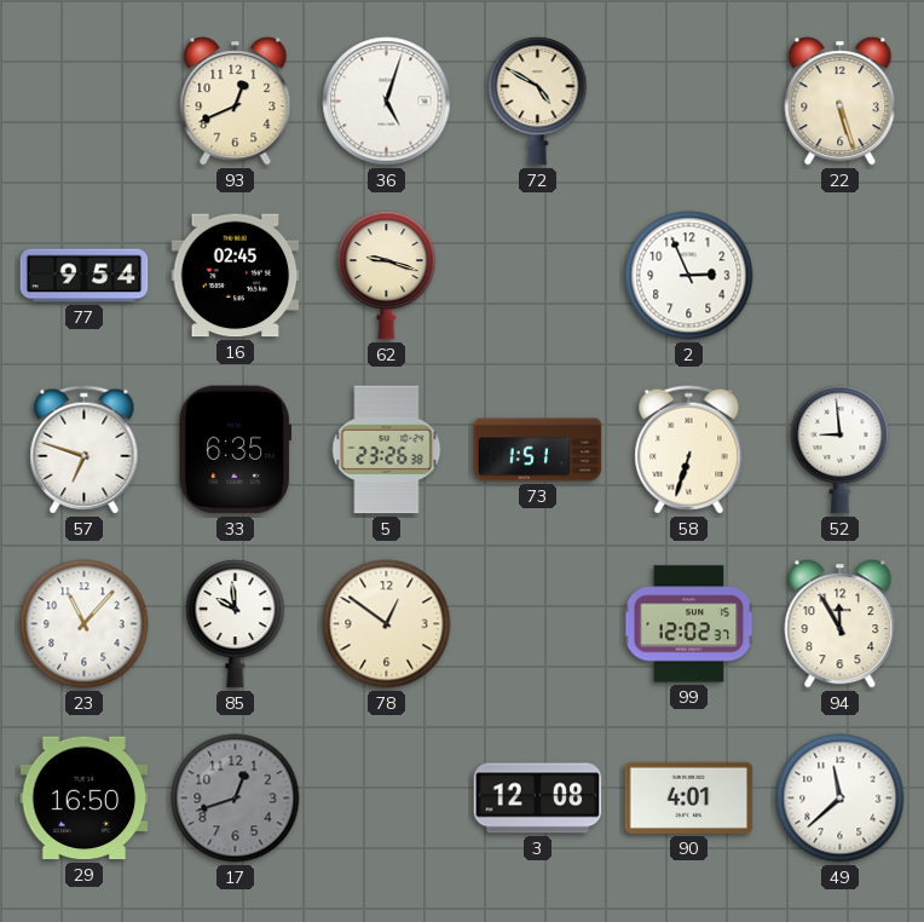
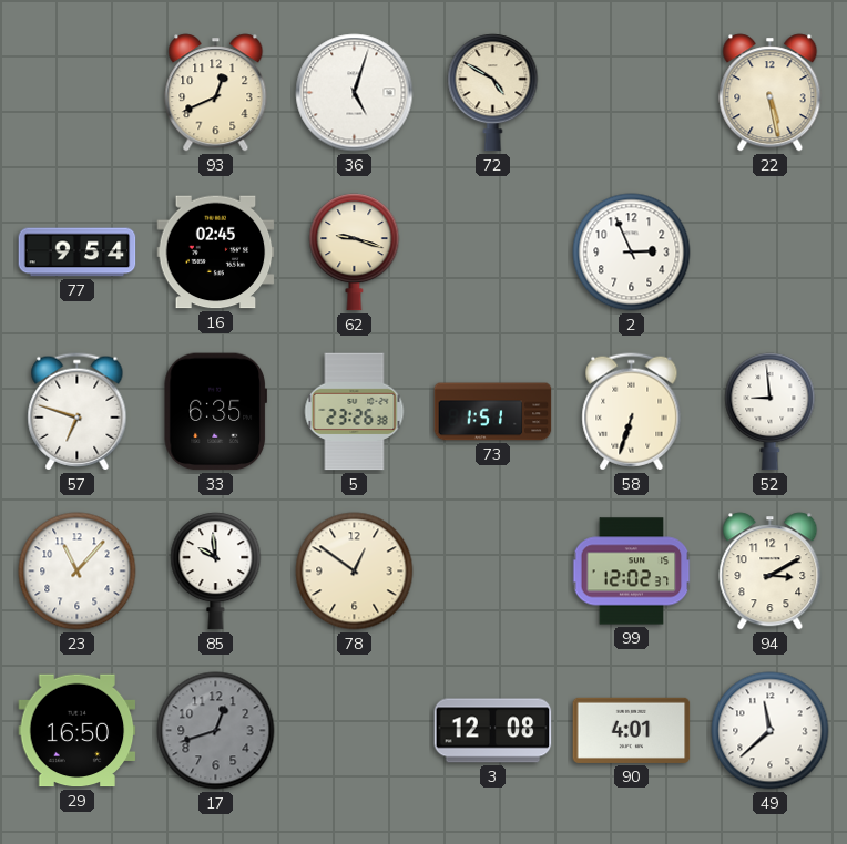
22: 5:27 -> 5:28
94: 11:55 -> 3:10
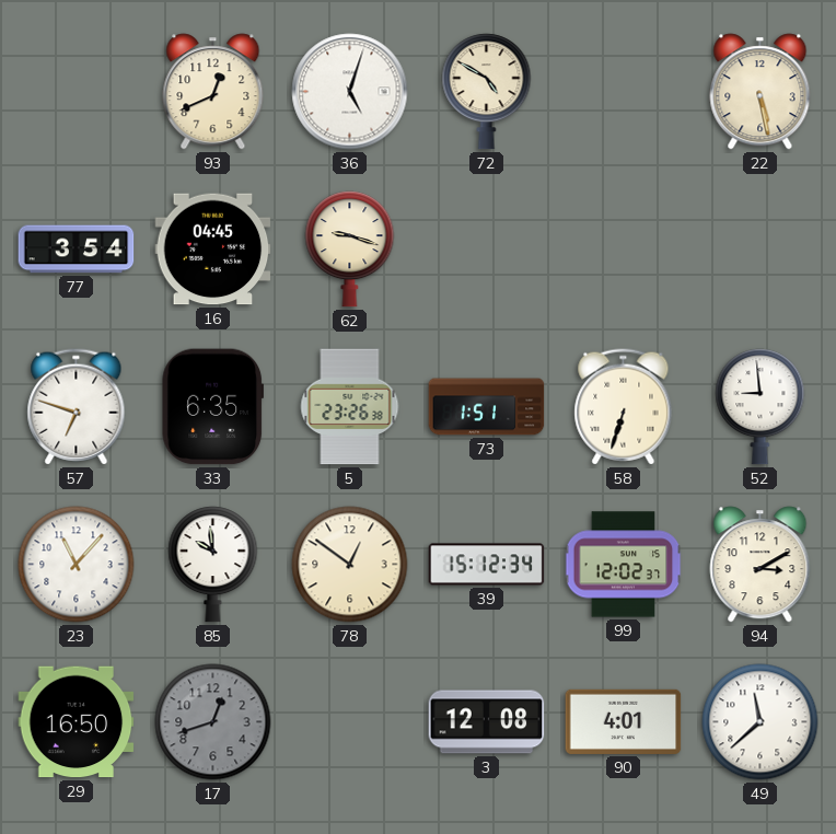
77: 9:54 -> 3:54
16: 02:45 -> 04:45
2: 2:56 -> none
39: none -> 15:12
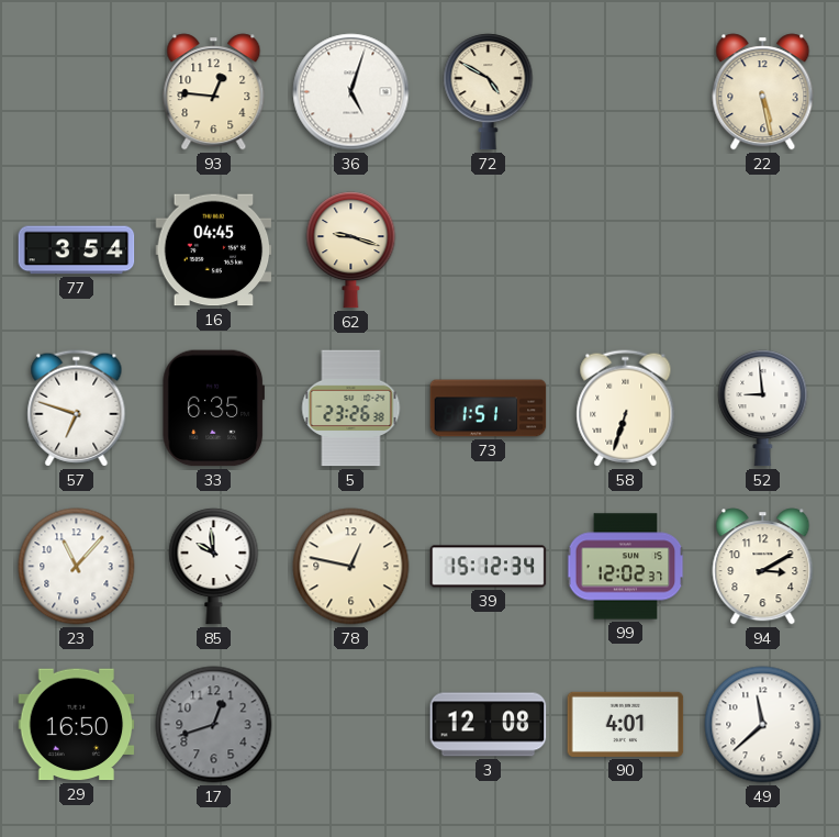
93: 12:41 -> 12:46
78: 12:51 -> 12:47
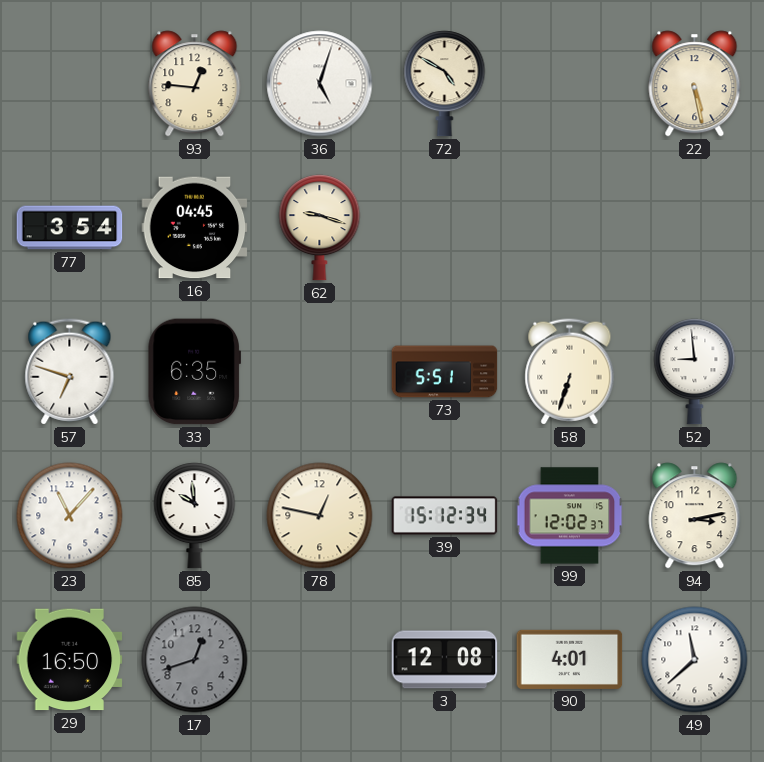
5: 23:26 -> none
73: 1:51 -> 5:51
94: 3:10 -> 3:13
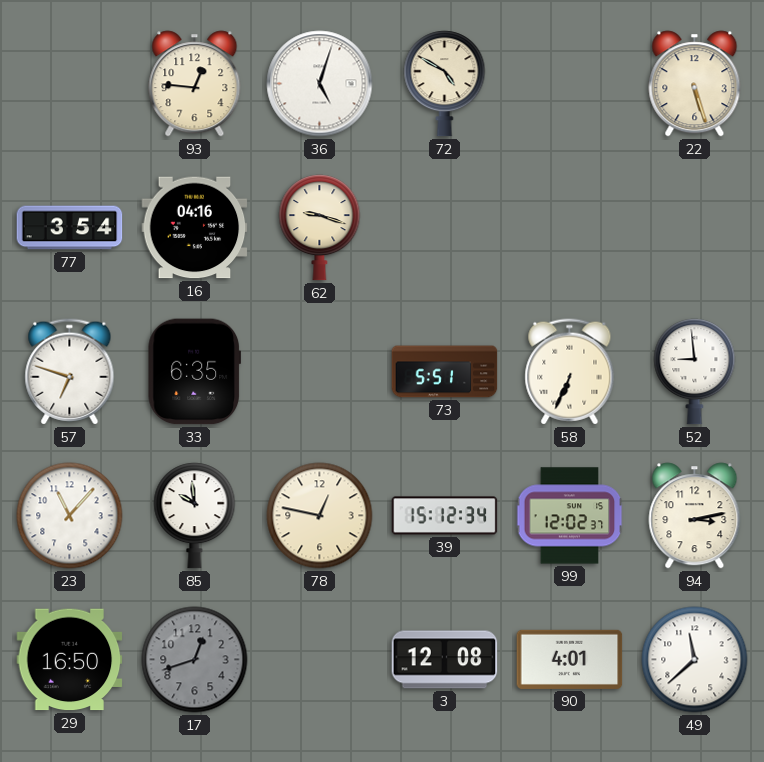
22: 5:28 -> 5:27
16: 04:45 -> 04:16
58: 6:33 -> 6:34
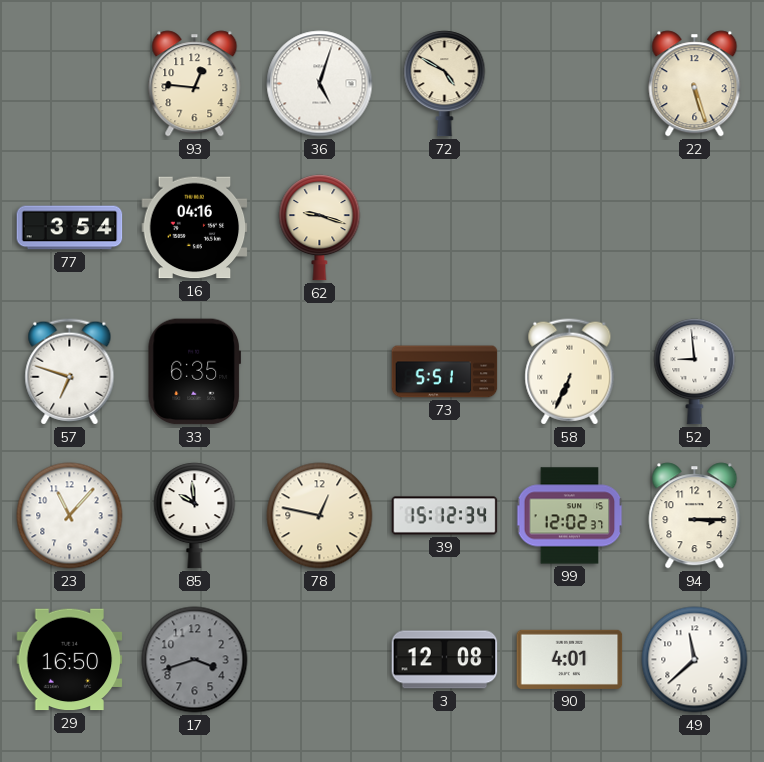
94: 3:13 -> 3:15
17: 12:42 -> 3:42
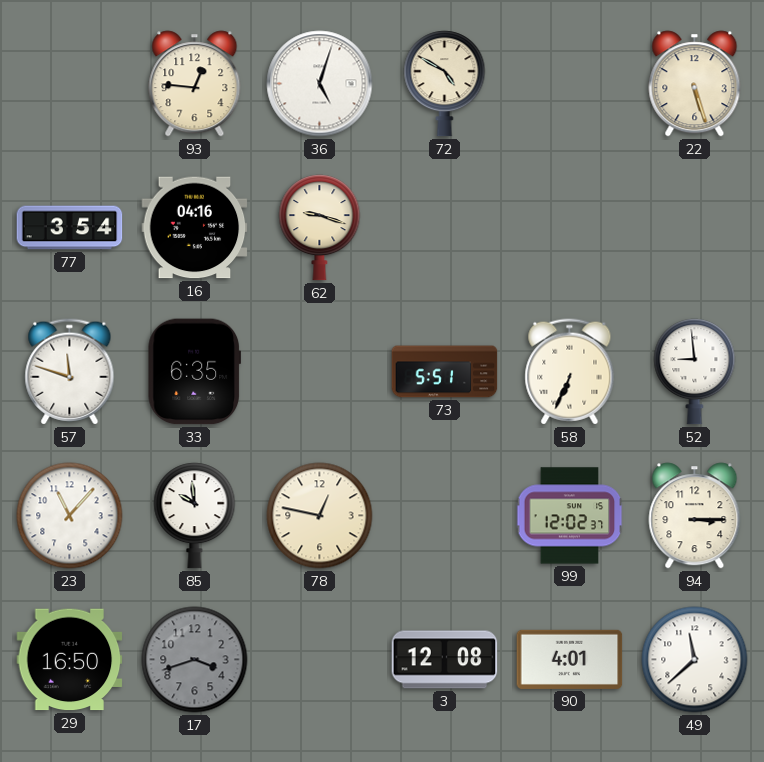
57: 6:48 -> 11:48
39: 15:12 -> none
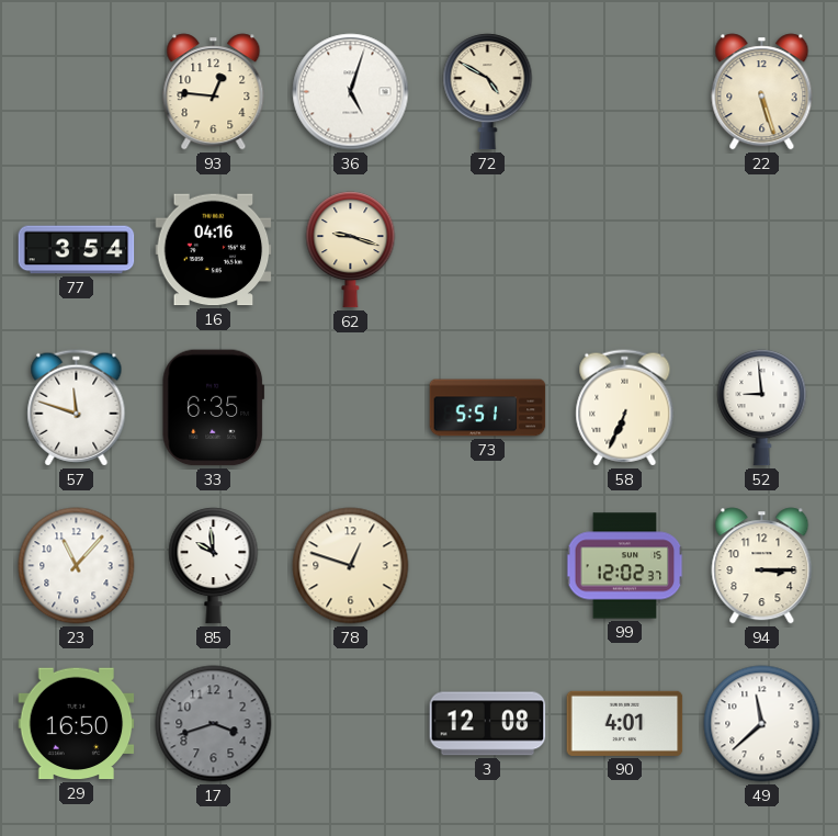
78: 12:47 -> 12:48
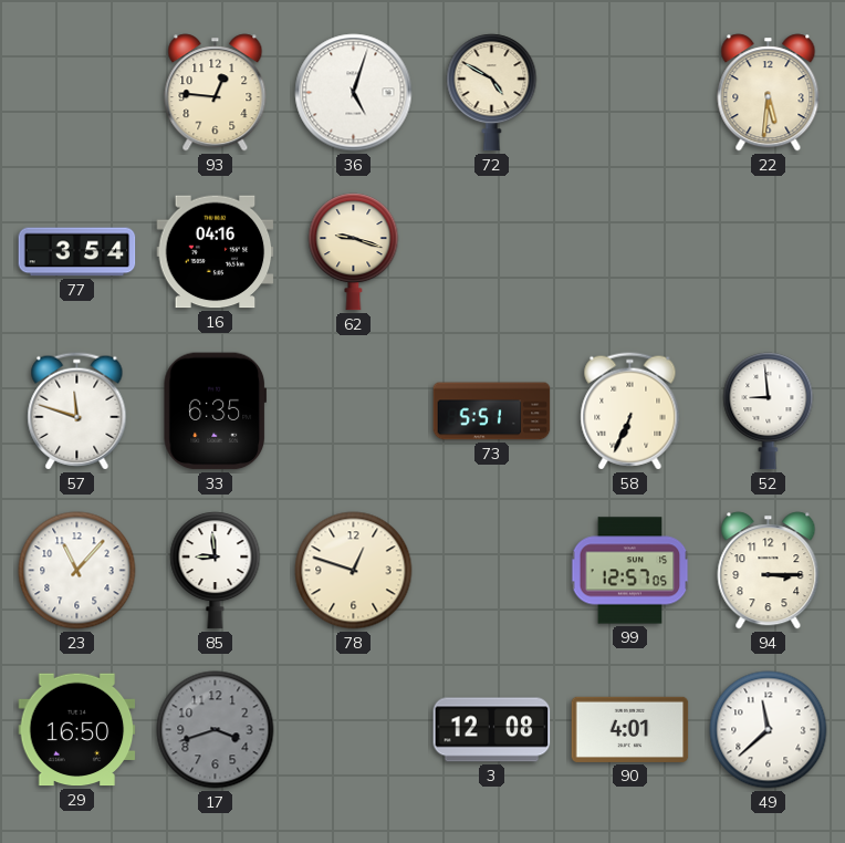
22: 5:27 -> 5:31
85: 9:59 -> 8:59
99: 12:02 -> 12:57
